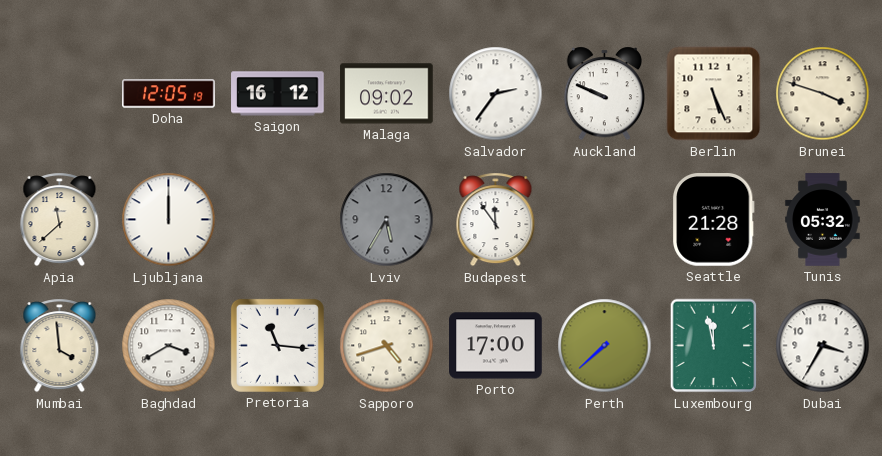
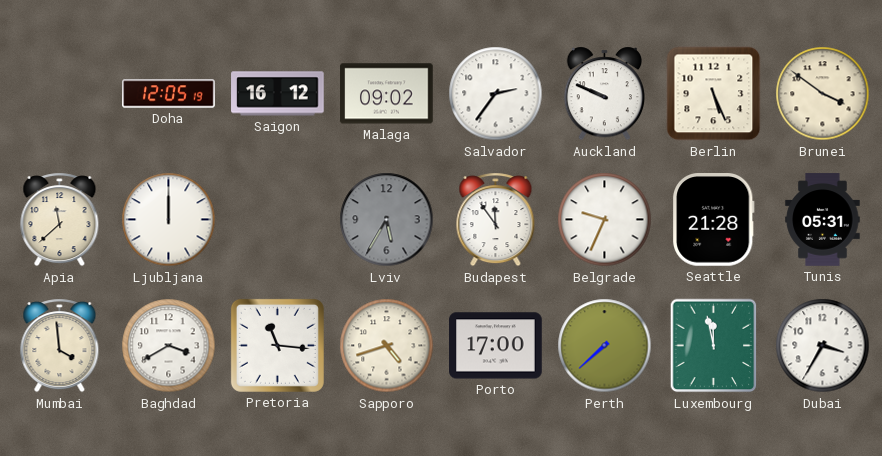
Brunei: 3:48 -> 3:51
Belgrade: none -> 9:34
Tunis: 05:32 -> 05:31
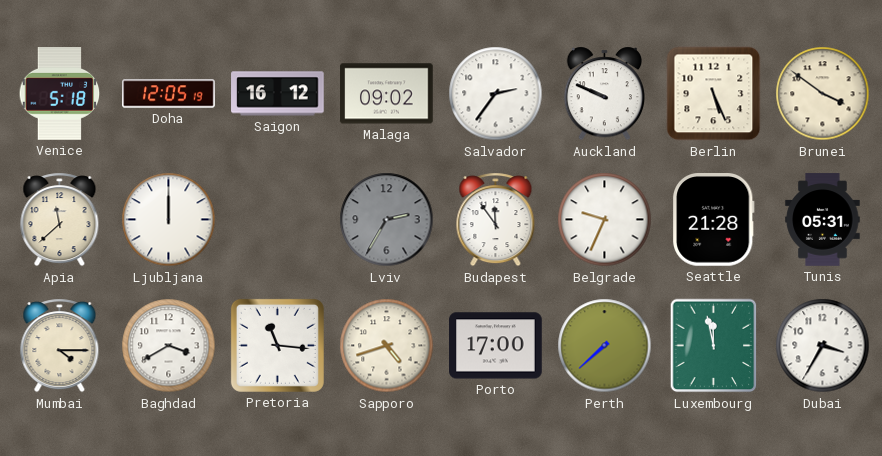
Venice: none -> 5:18
Lviv: 5:35 -> 2:35
Mumbai: 3:59 -> 4:15
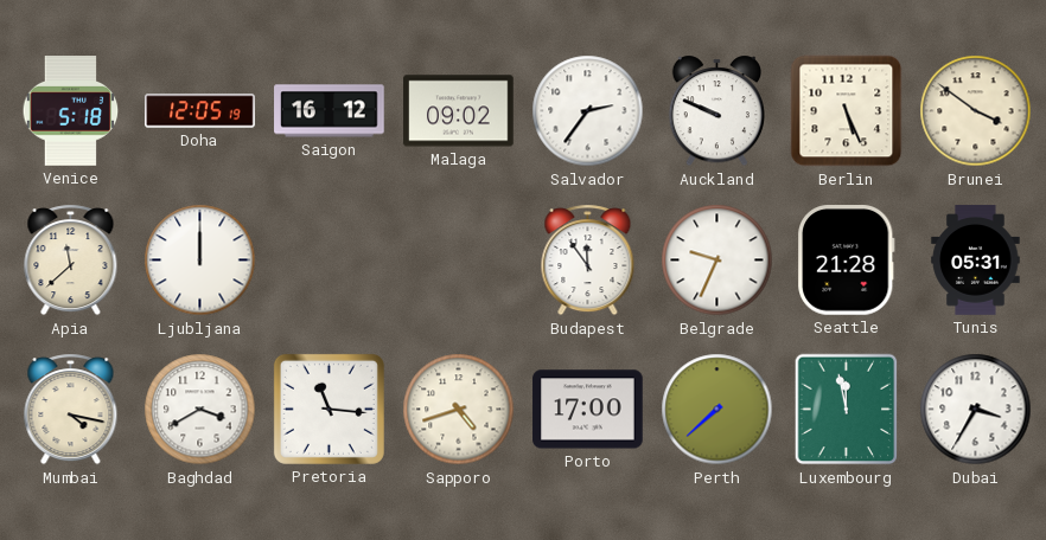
Lviv: 2:35 -> none
Mumbai: 4:15 -> 4:17
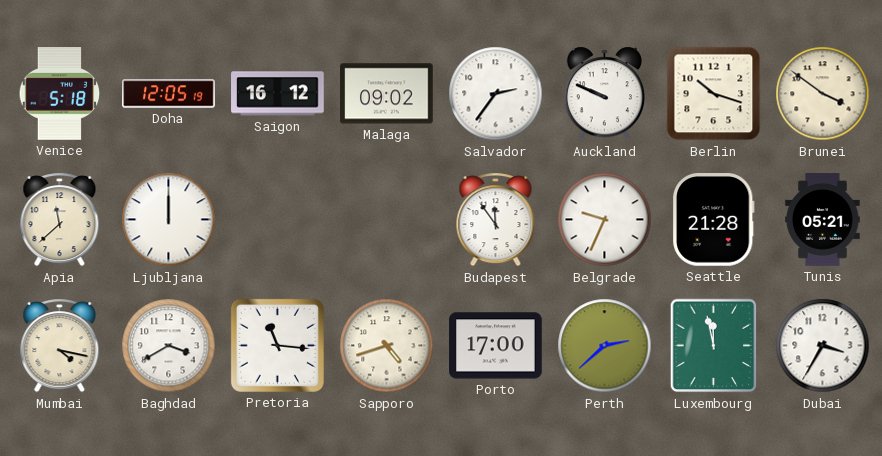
Berlin: 5:26 -> 10:18
Tunis: 05:31 -> 05:21
Perth: 7:38 -> 2:38
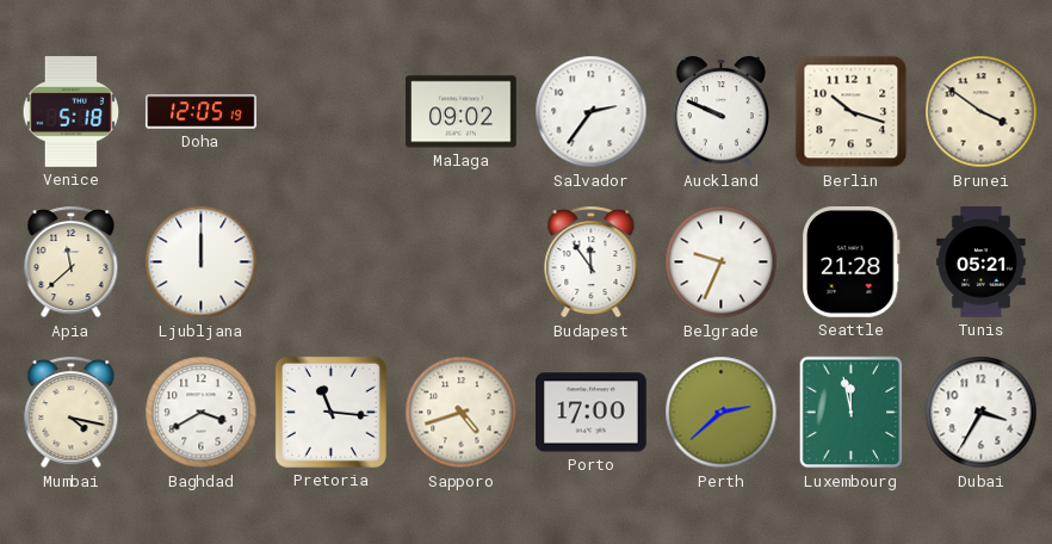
Saigon: 16:12 -> none
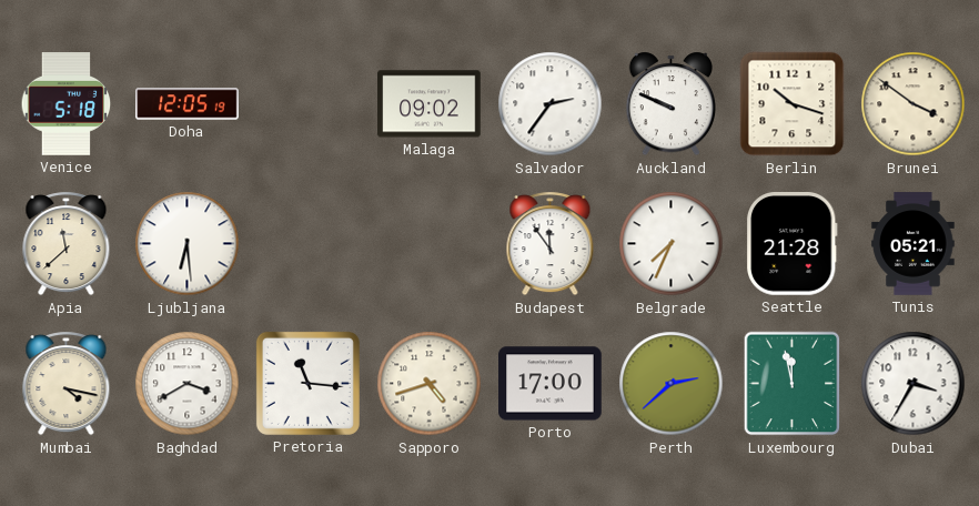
Ljubljana: 12:00 -> 6:29
Belgrade: 9:34 -> 7:34
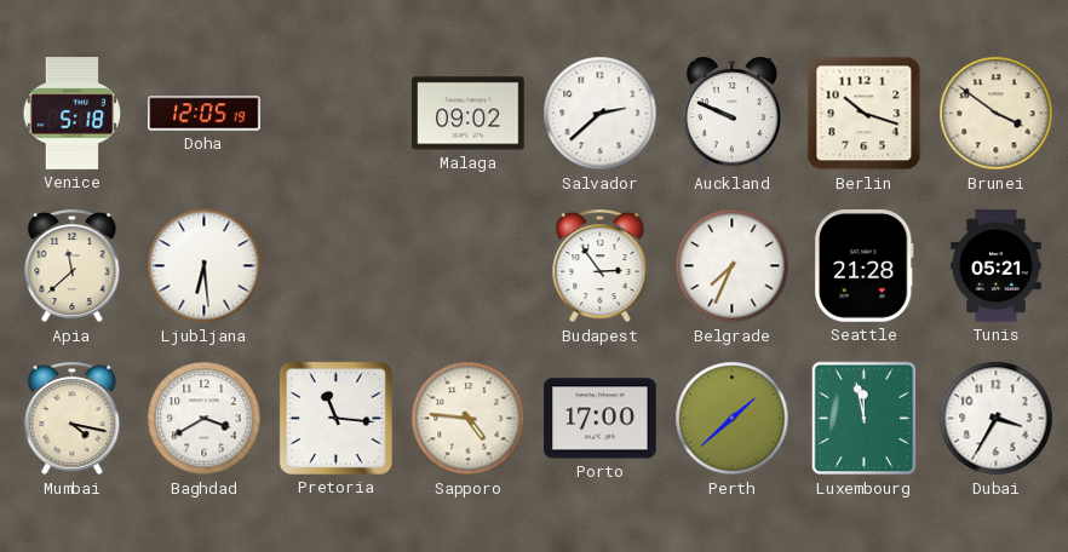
Salvador: 2:36 -> 2:38
Budapest: 11:54 -> 2:54
Sapporo: 4:42 -> 4:46
Perth: 2:38 -> 1:38
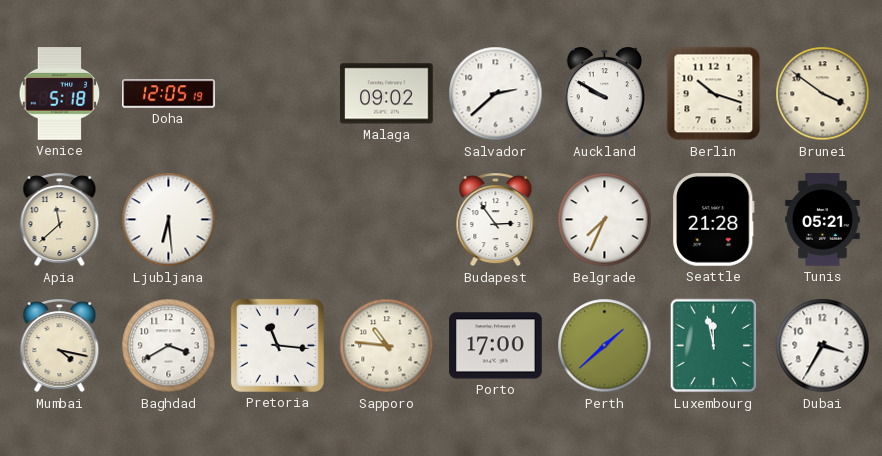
Auckland: 9:49 -> 9:50
Sapporo: 4:46 -> 10:46
